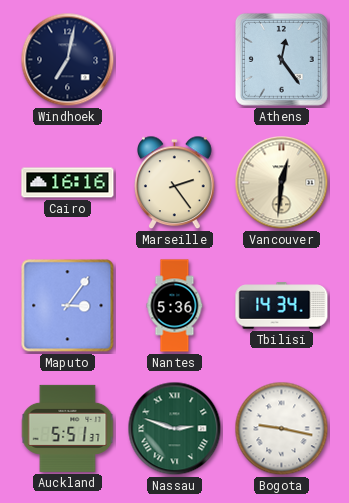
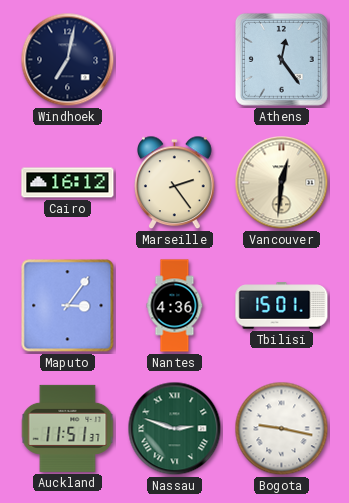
Cairo: 16:16 -> 16:12
Nantes: 5:36 -> 4:36
Tbilisi: 14:34 -> 15:01
Auckland: 5:51 -> 11:51
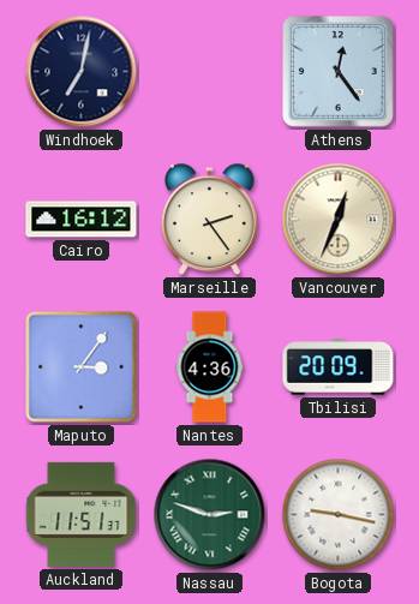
Vancouver: 12:31 -> 12:34
Tbilisi: 15:01 -> 20:09
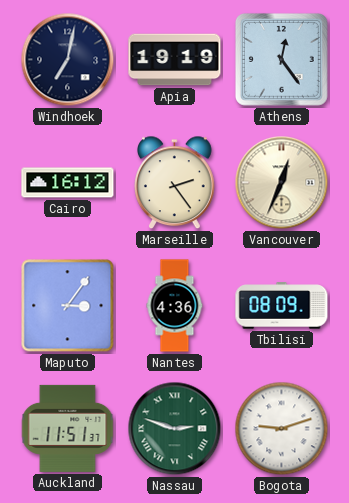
Apia: none -> 19:19
Tbilisi: 20:09 -> 08:09
Bogota: 9:17 -> 9:12
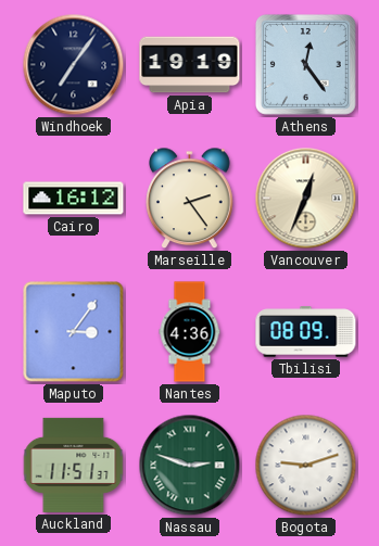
Windhoek: 7:02 -> 7:06
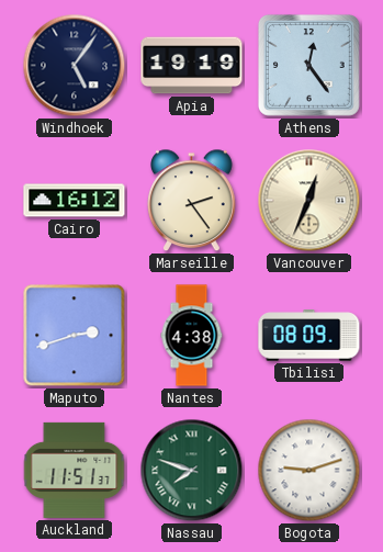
Windhoek: 7:06 -> 5:06
Maputo: 3:06 -> 2:42
Nantes: 4:36 -> 4:38
Nassau: 2:48 -> 7:48
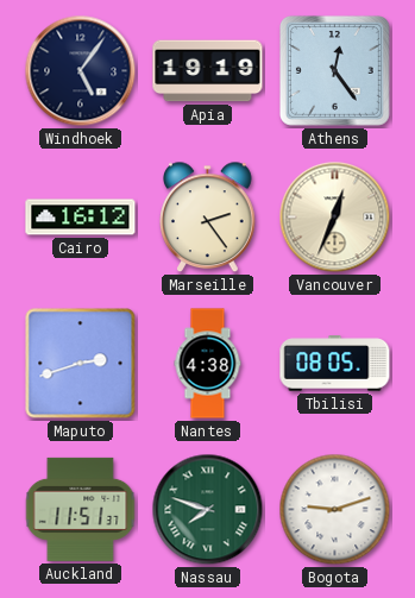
Tbilisi: 08:09 -> 08:05
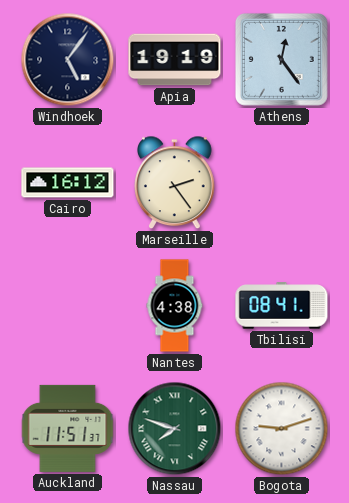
Vancouver: 12:34 -> none
Maputo: 2:42 -> none
Tbilisi: 08:05 -> 08:41
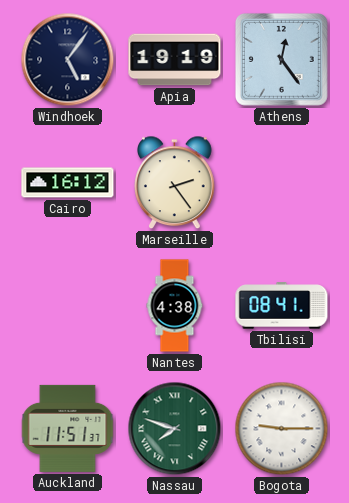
Bogota: 9:12 -> 9:15
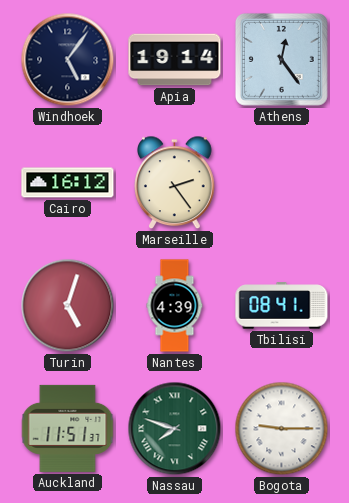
Apia: 19:19 -> 19:14
Turin: none -> 5:03
Nantes: 4:38 -> 4:39
